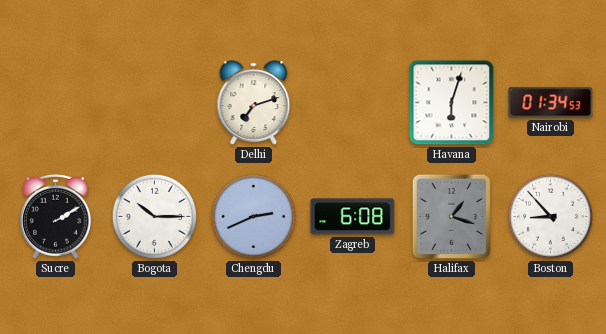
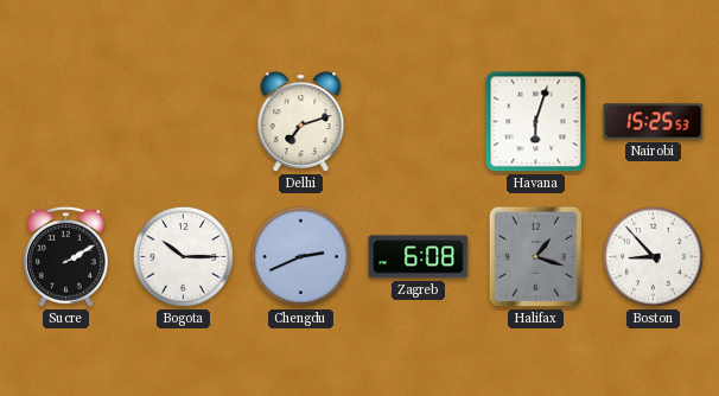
Nairobi: 01:34 -> 15:25
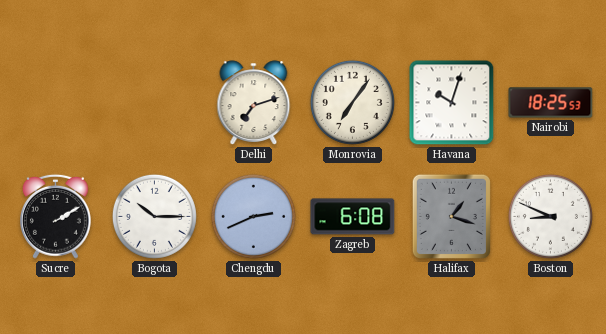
Monrovia: none -> 7:06
Havana: 6:03 -> 10:03
Nairobi: 15:25 -> 18:25
Boston: 8:53 -> 8:49
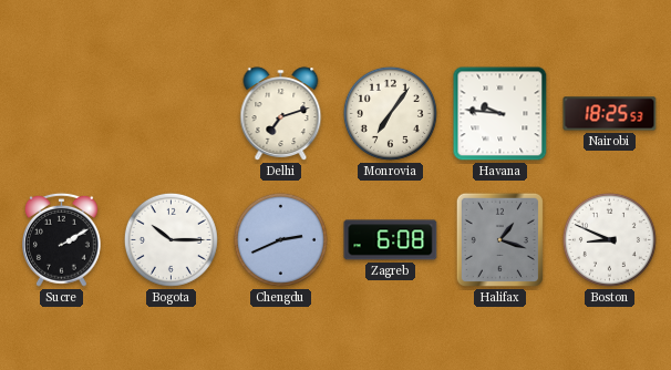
Havana: 10:03 -> 9:46
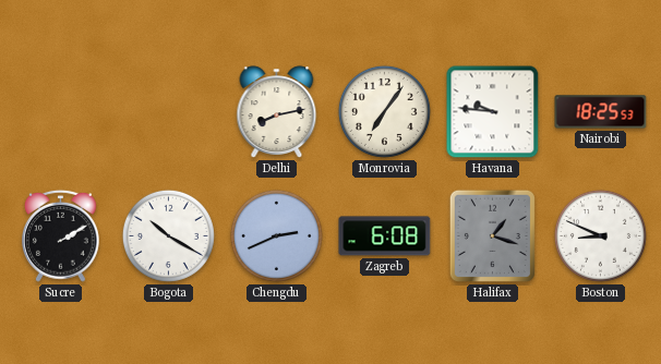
Delhi: 7:12 -> 8:13
Bogota: 10:15 -> 10:20
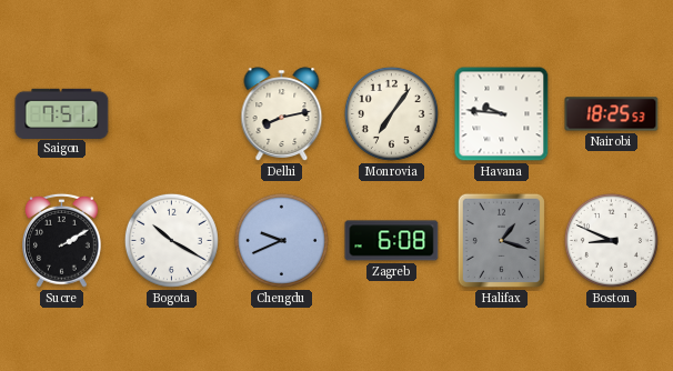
Saigon: none -> 7:51
Chengdu: 2:41 -> 9:41
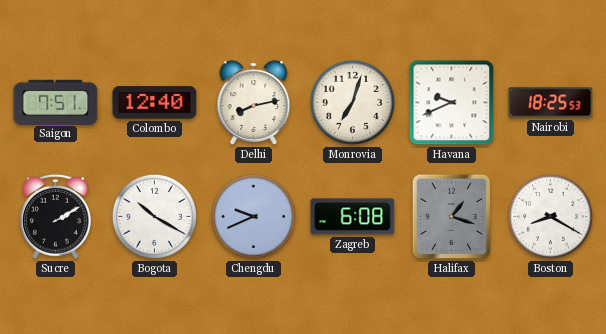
Colombo: none -> 12:40
Monrovia: 7:06 -> 7:03
Havana: 9:46 -> 9:41
Boston: 8:49 -> 8:20
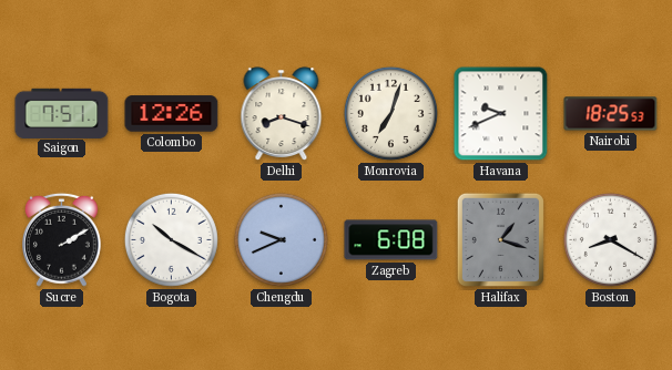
Colombo: 12:40 -> 12:26
Delhi: 8:13 -> 8:18
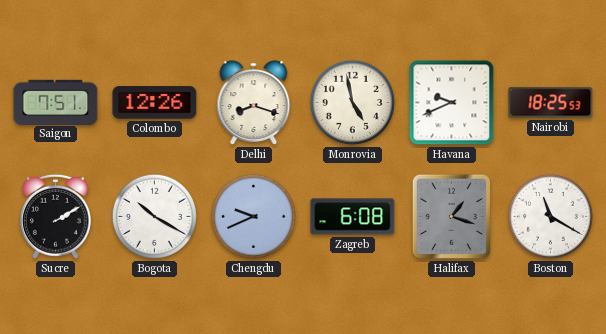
Monrovia: 7:03 -> 4:58
Boston: 8:20 -> 11:20
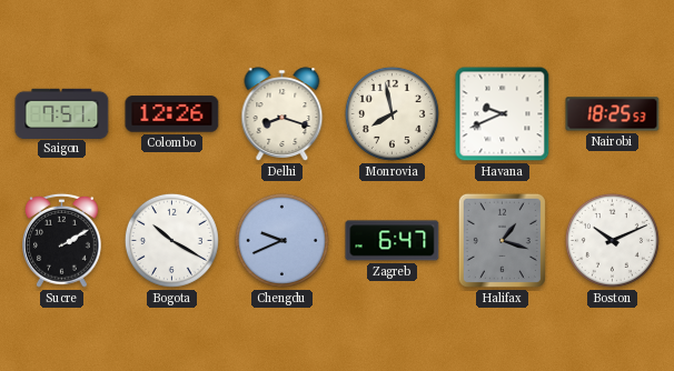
Monrovia: 4:58 -> 7:58
Zagreb: 6:08 -> 6:47
Boston: 11:20 -> 10:11
